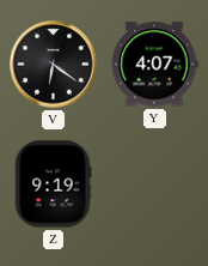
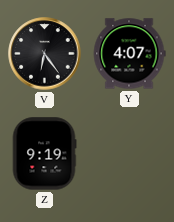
V: 6:21 -> 6:24
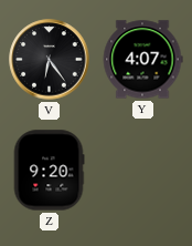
Z: 9:19 -> 9:20
